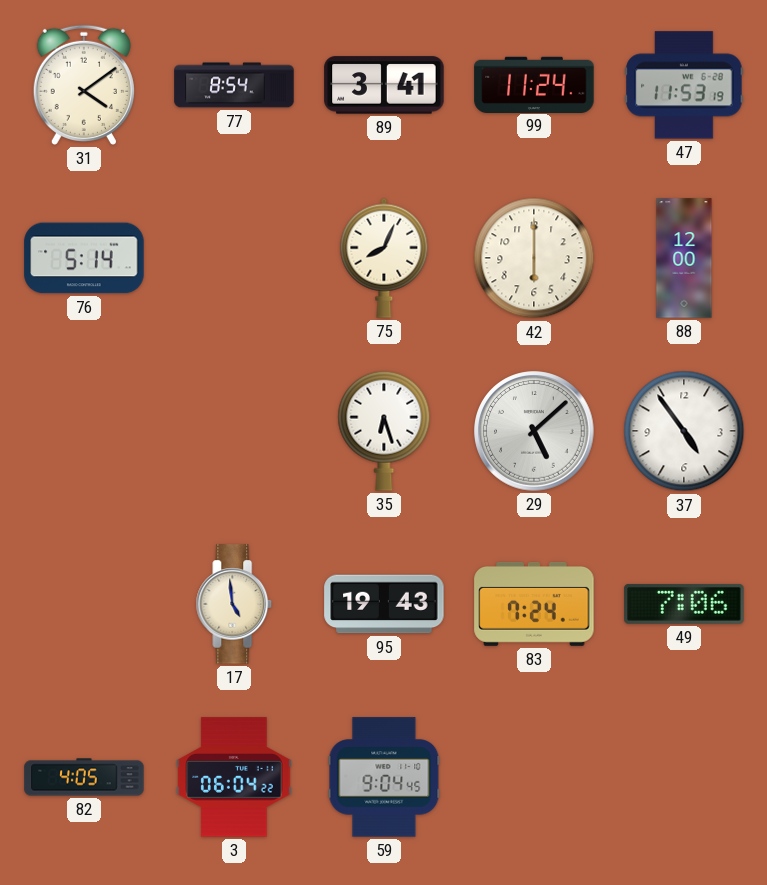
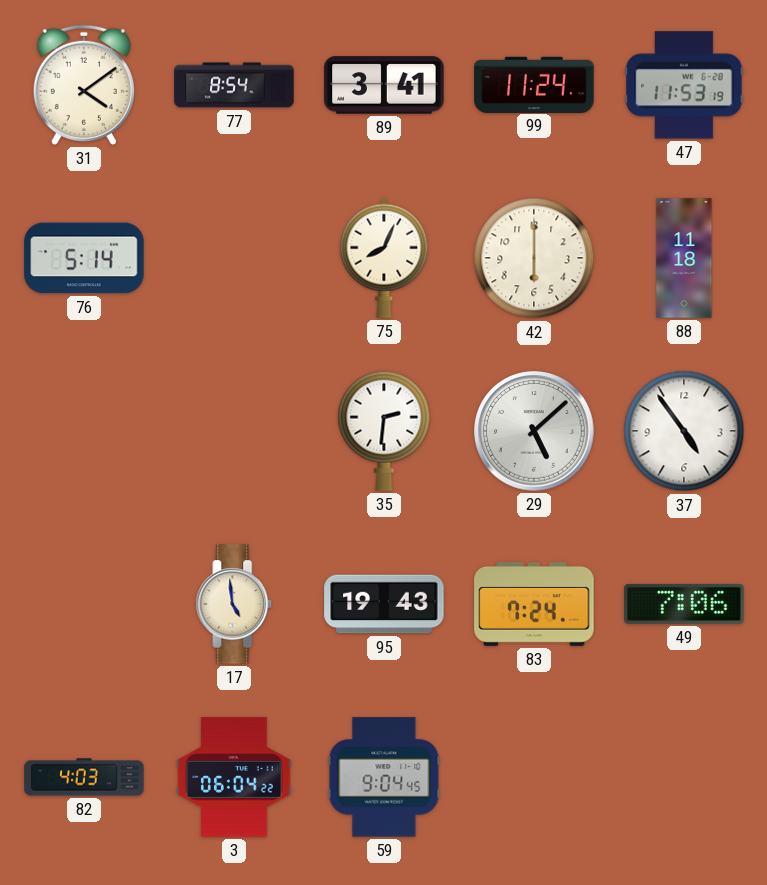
88: 12:00 -> 11:18
35: 6:27 -> 2:31
82: 4:05 -> 4:03
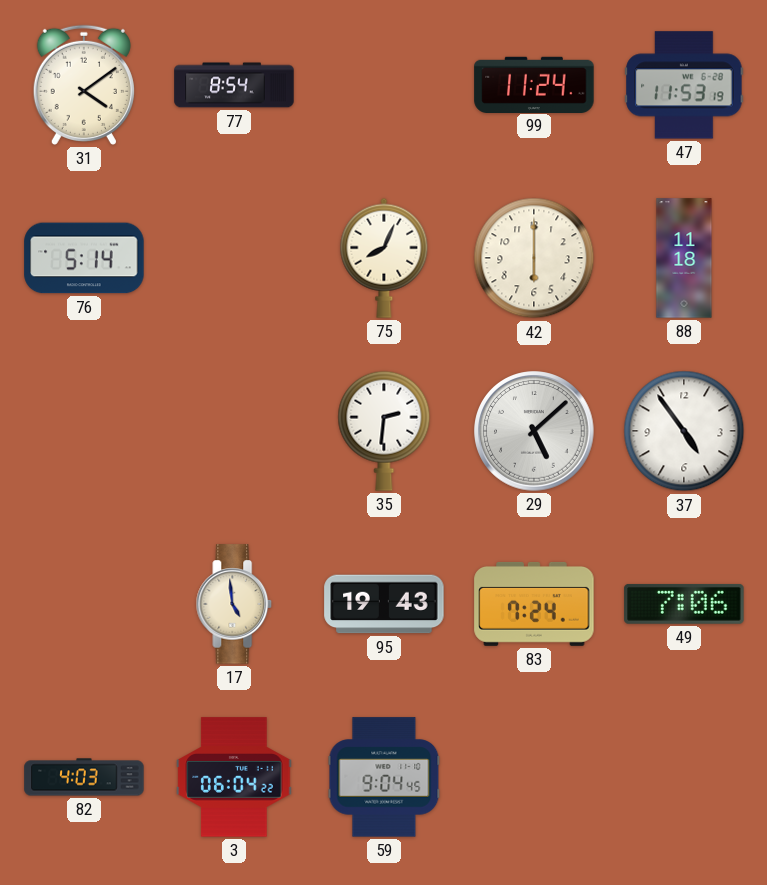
89: 3:41 -> none
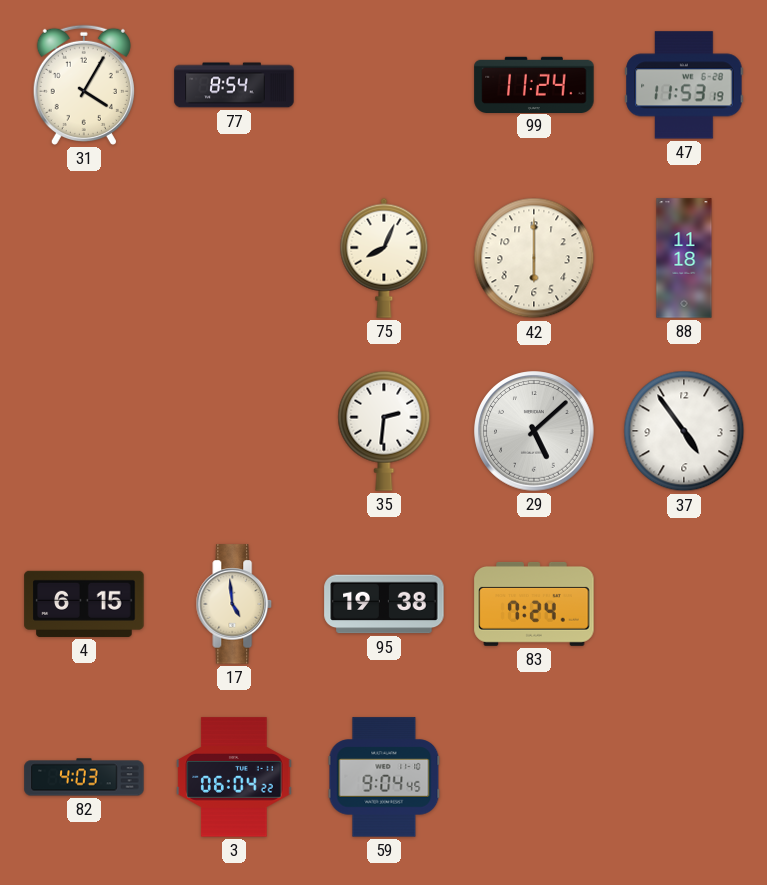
31: 4:09 -> 4:05
76: 5:14 -> none
4: none -> 6:15
95: 19:43 -> 19:38
49: 7:06 -> none
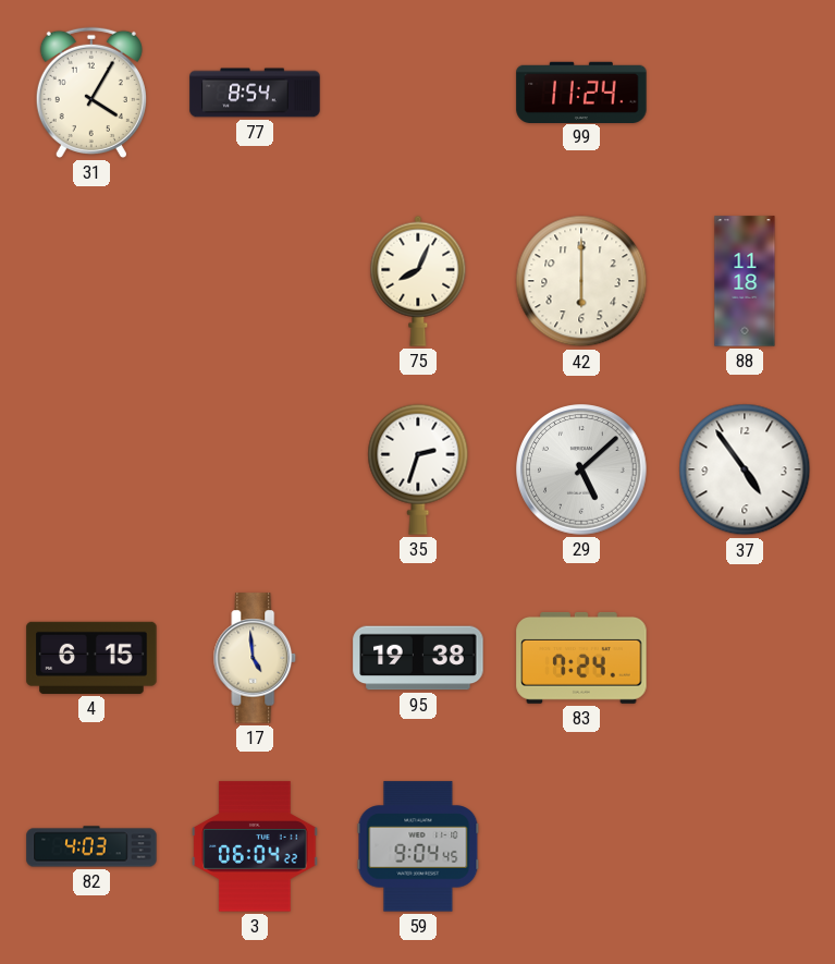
47: 11:53 -> none
35: 2:31 -> 2:33
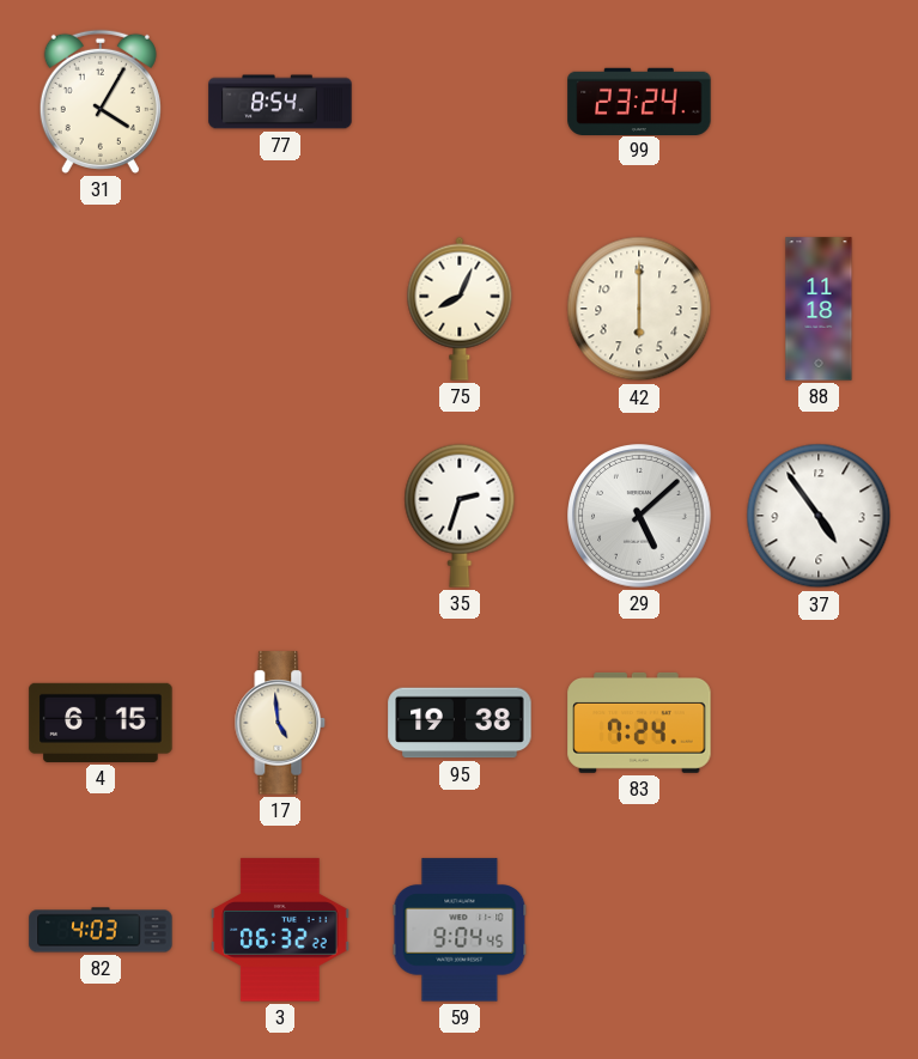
99: 11:24 -> 23:24
3: 06:04 -> 06:32
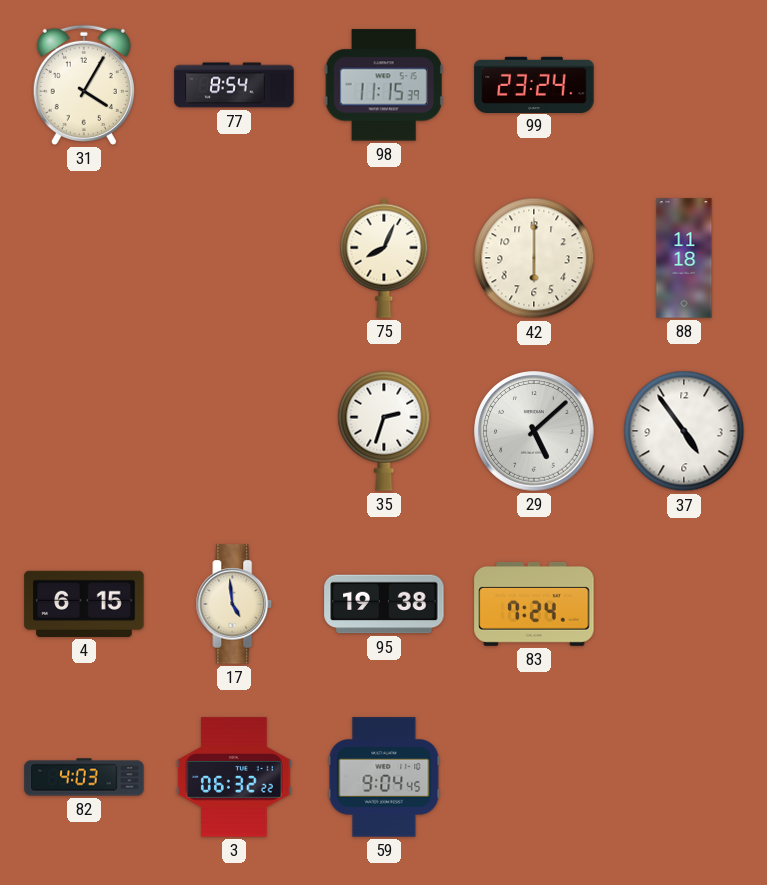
98: none -> 11:15
